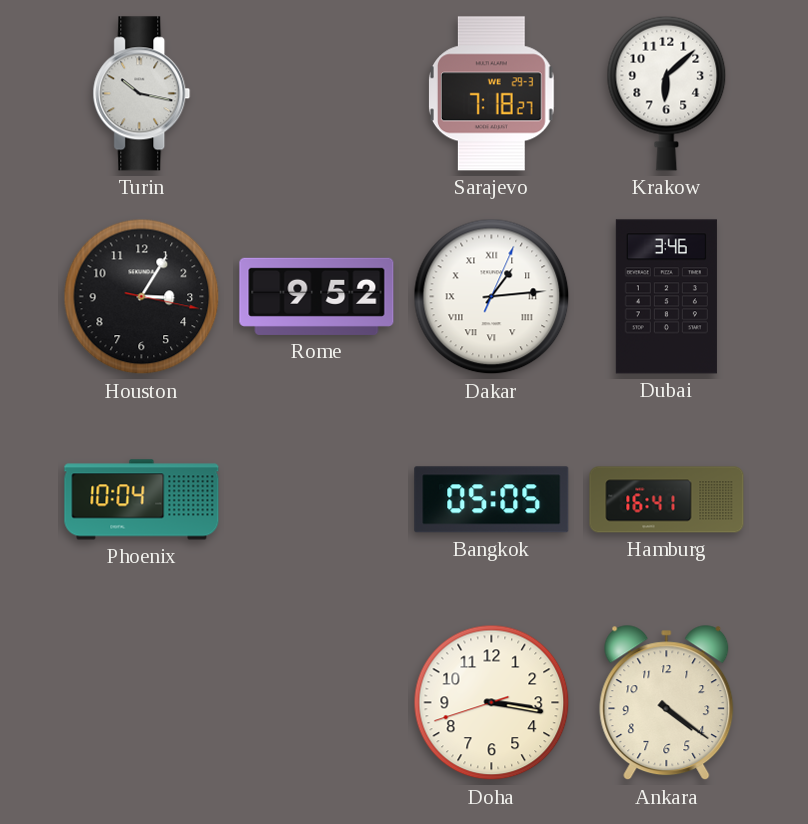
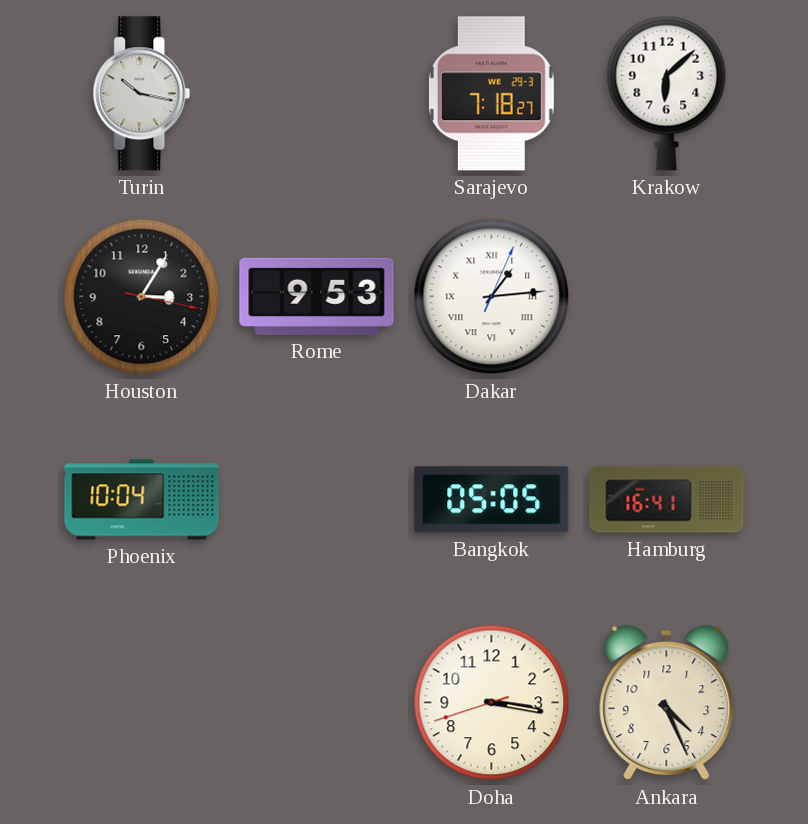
Rome: 9:52 -> 9:53
Dubai: 3:46 -> none
Ankara: 4:21 -> 4:26
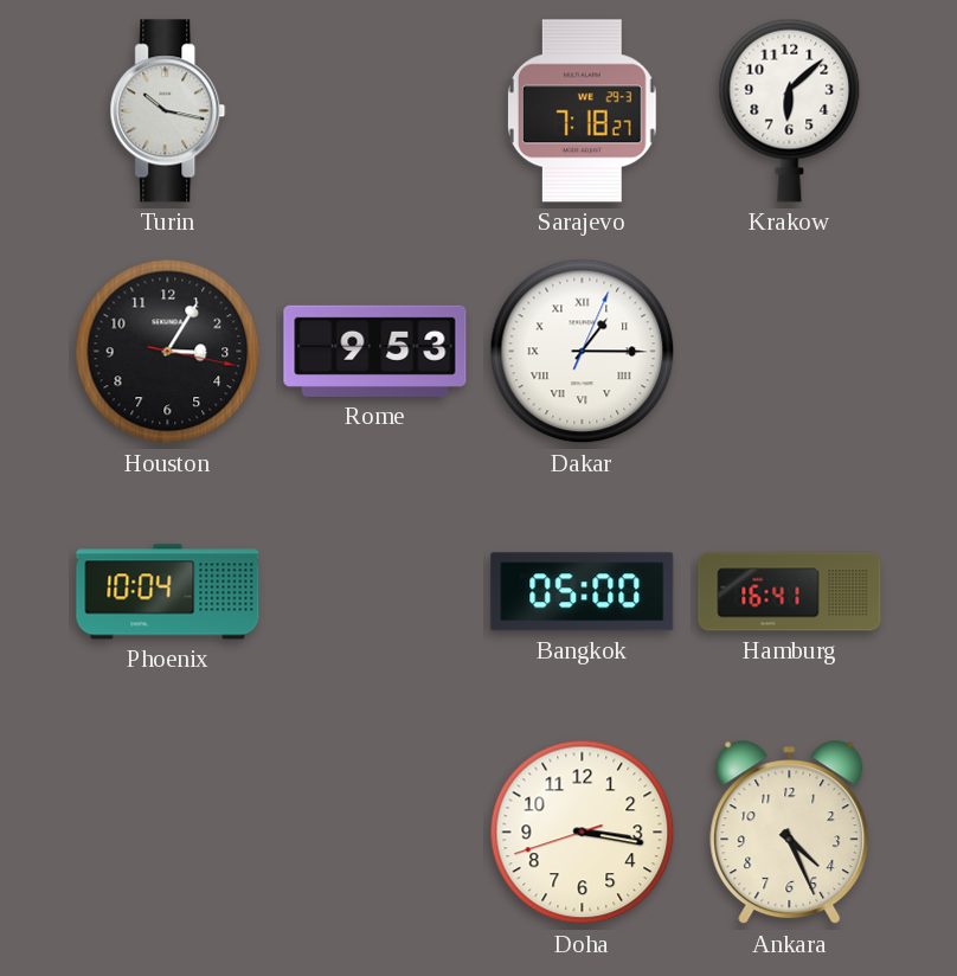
Dakar: 1:14 -> 1:15
Bangkok: 05:05 -> 05:00
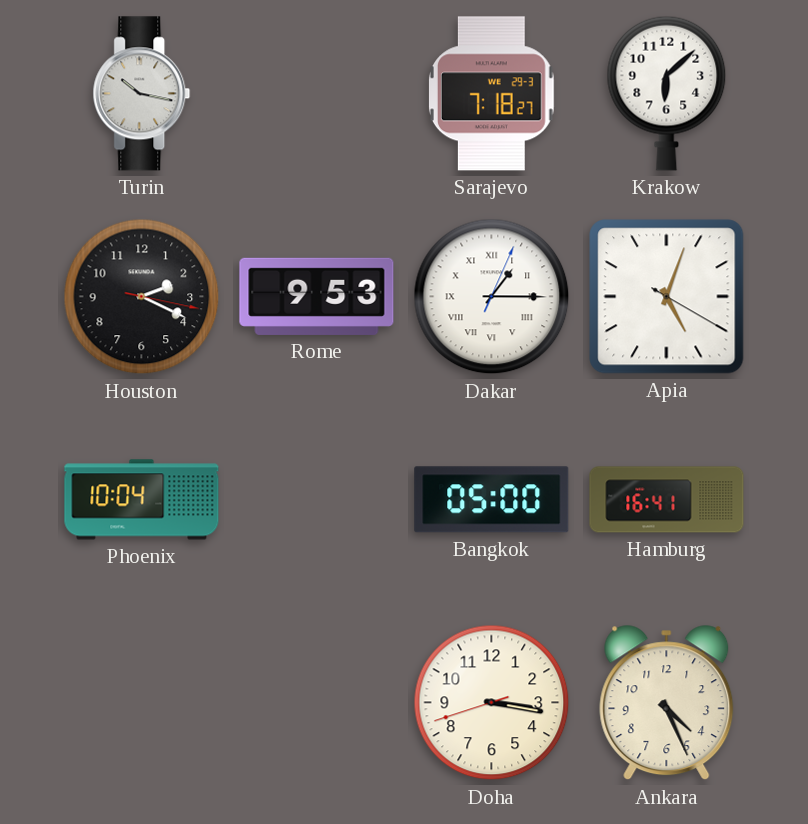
Houston: 3:05 -> 2:19
Apia: none -> 5:03
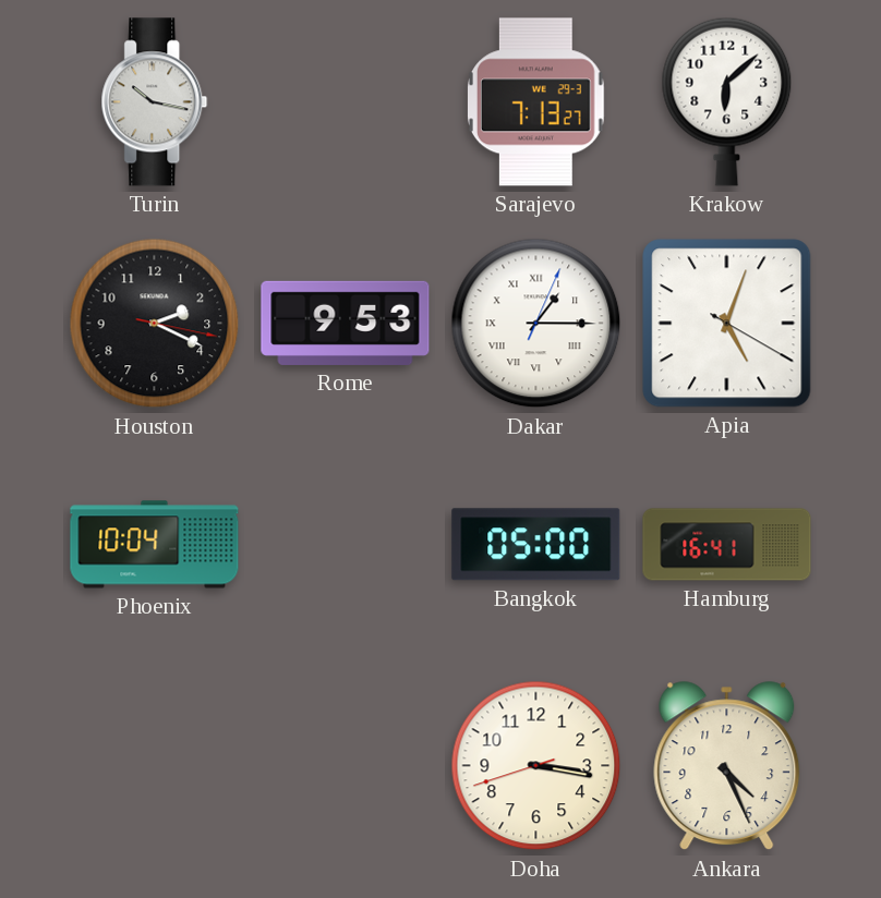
Sarajevo: 7:18 -> 7:13
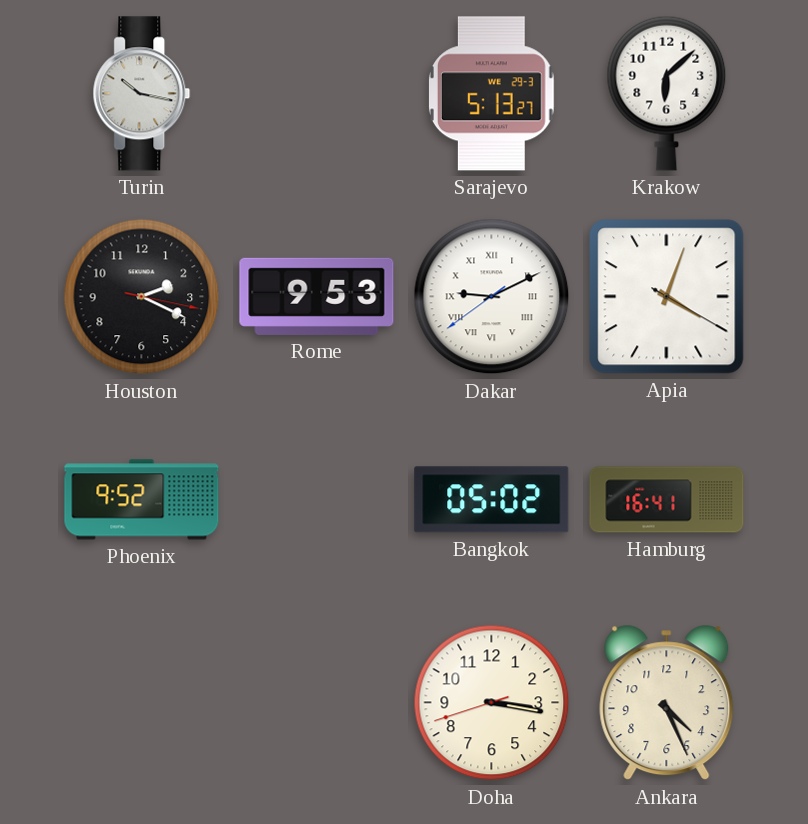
Sarajevo: 7:13 -> 5:13
Dakar: 1:15 -> 9:10
Apia: 5:03 -> 4:03
Phoenix: 10:04 -> 9:52
Bangkok: 05:00 -> 05:02
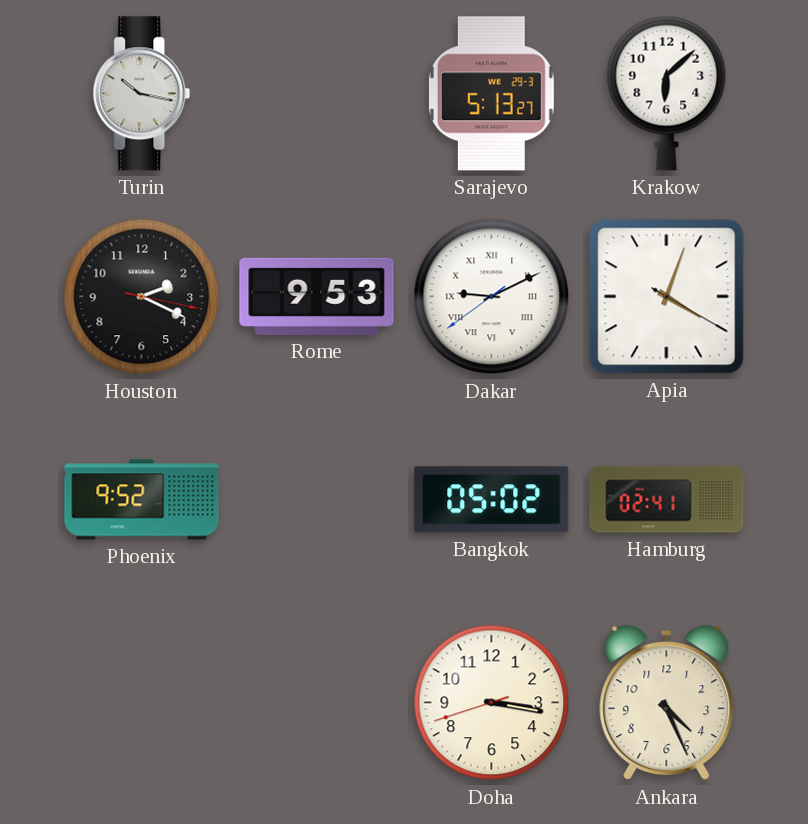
Hamburg: 16:41 -> 02:41
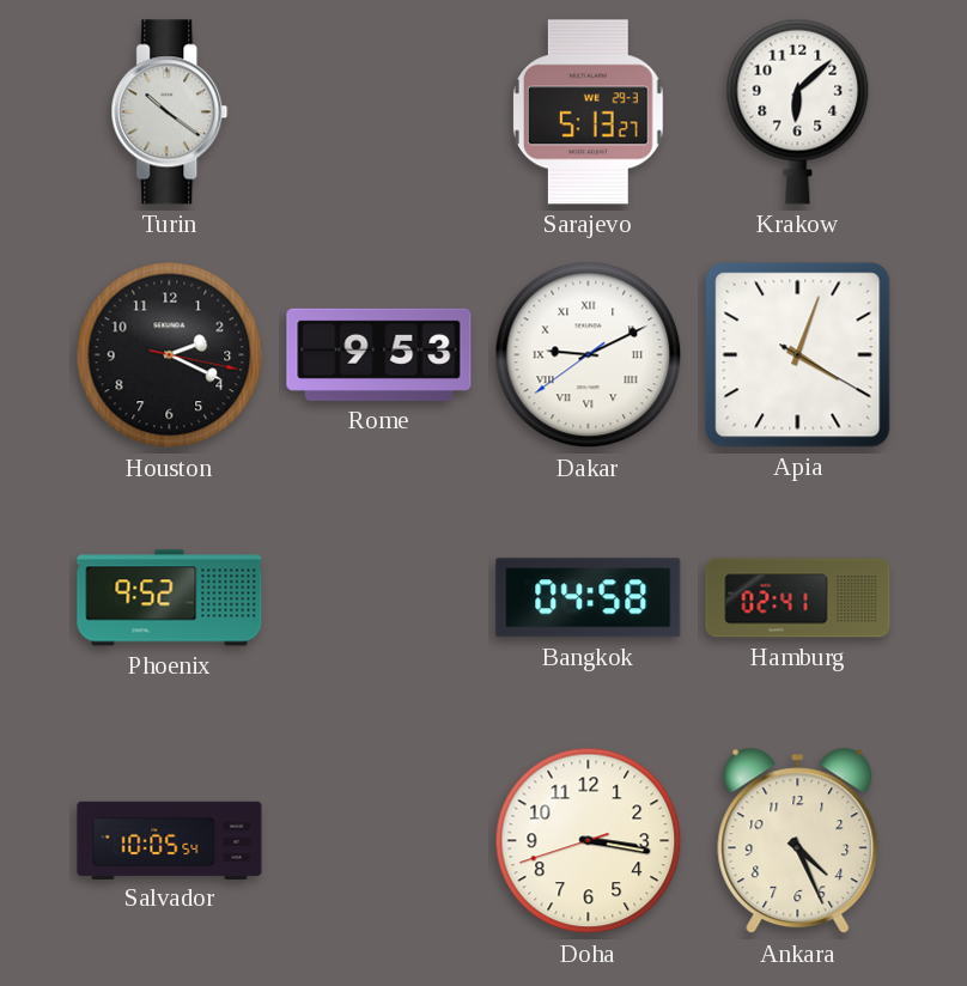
Turin: 10:17 -> 10:21
Bangkok: 05:02 -> 04:58
Salvador: none -> 10:05
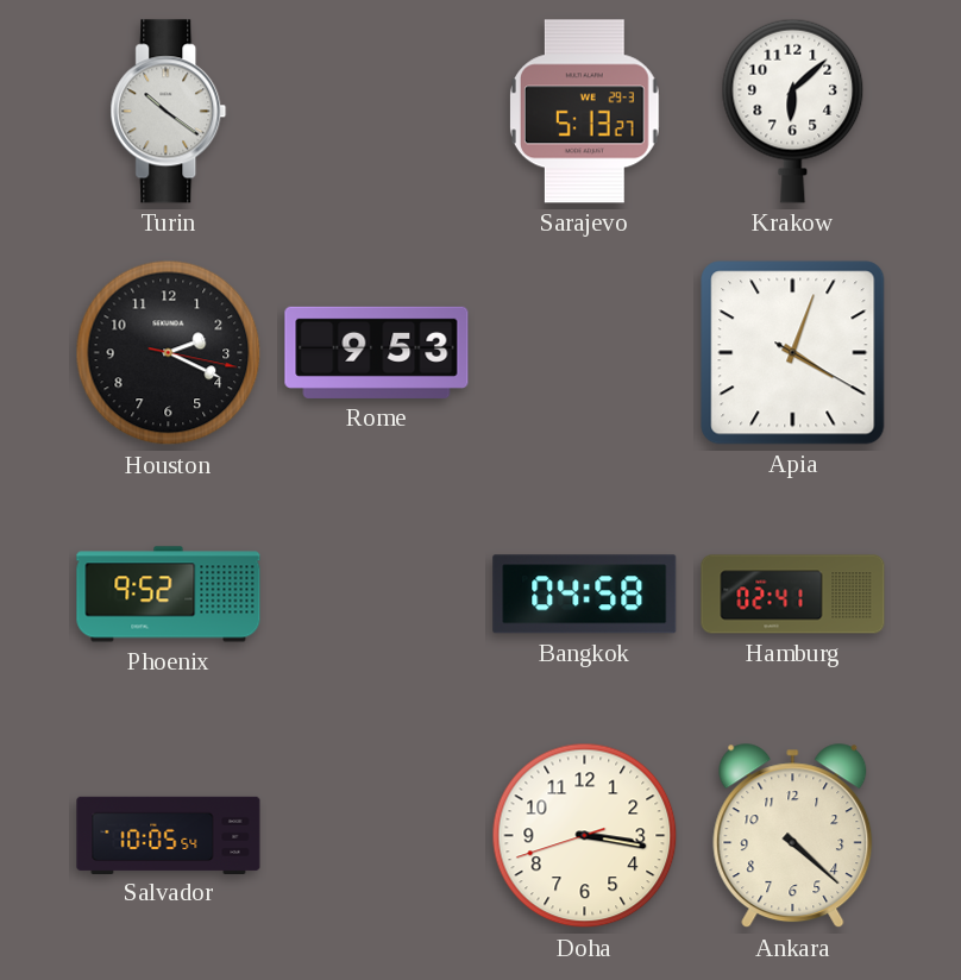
Dakar: 9:10 -> none
Ankara: 4:26 -> 4:22
